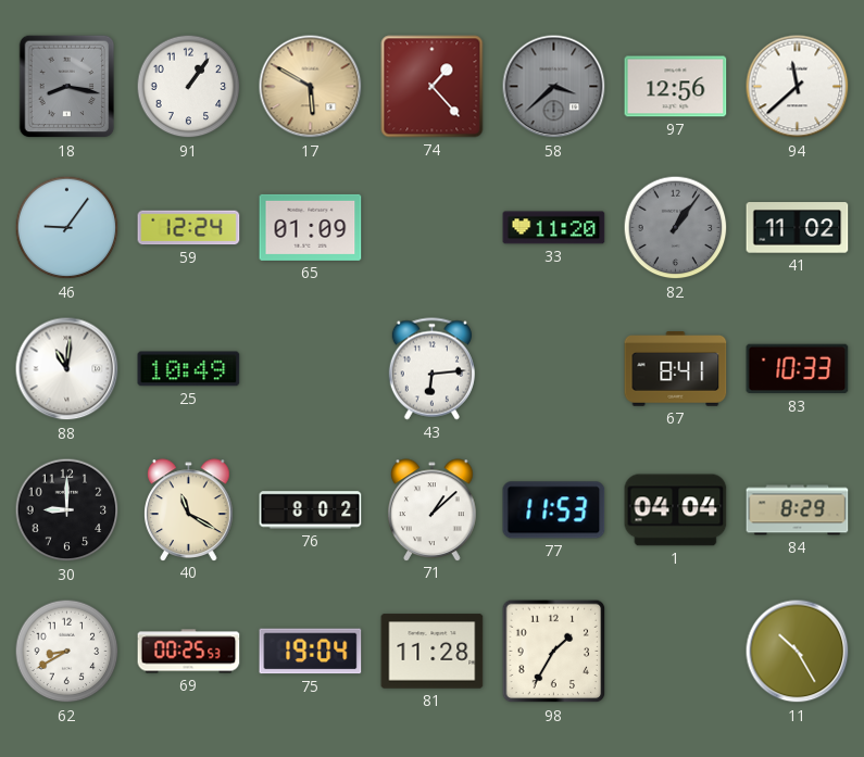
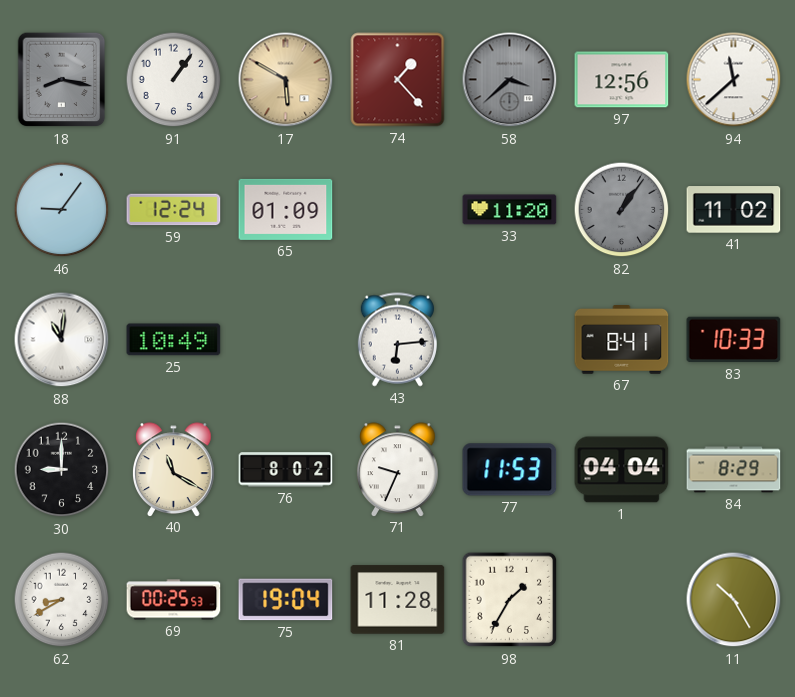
71: 1:08 -> 9:34
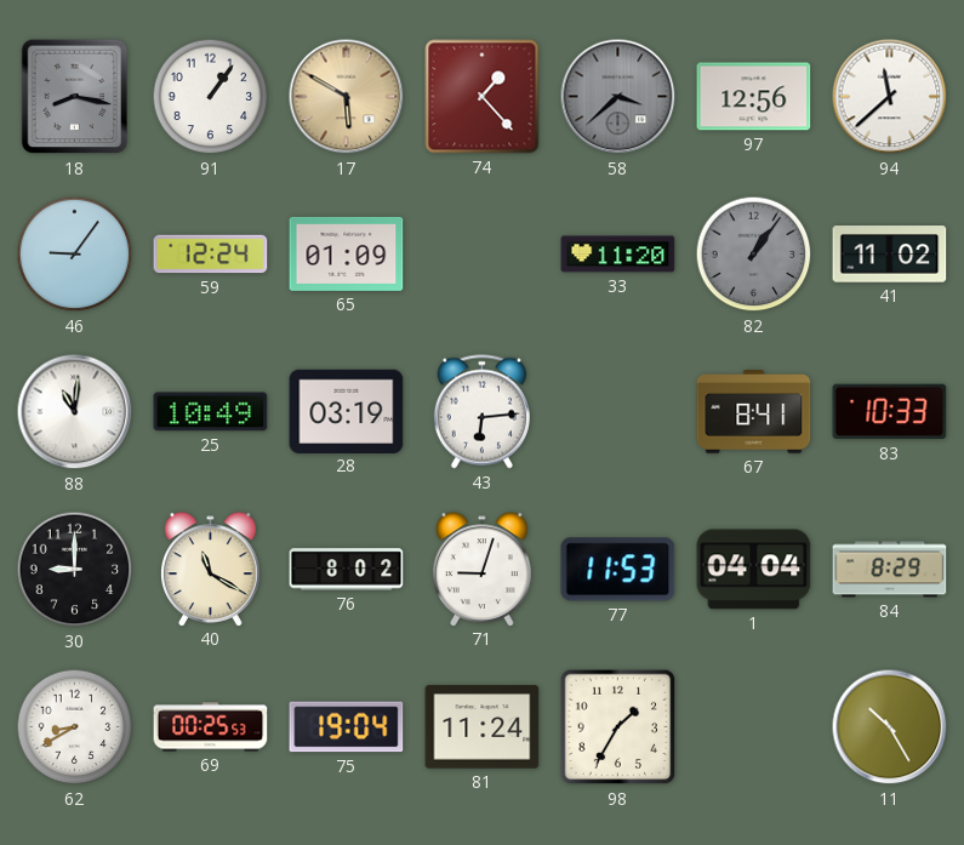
28: none -> 03:19
71: 9:34 -> 9:03
81: 11:28 -> 11:24
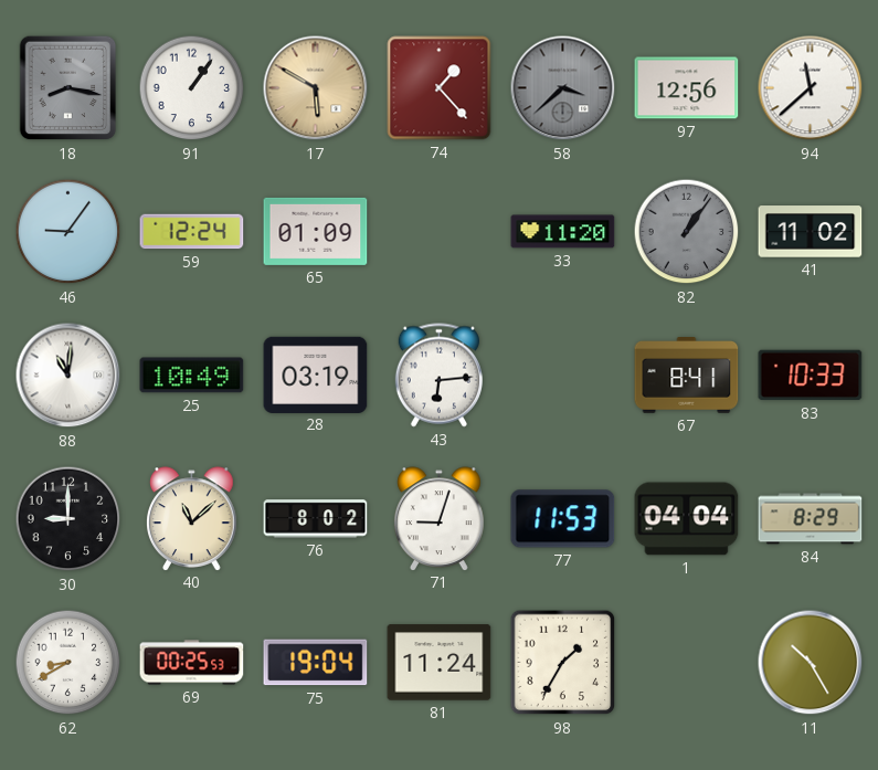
40: 11:20 -> 11:08
